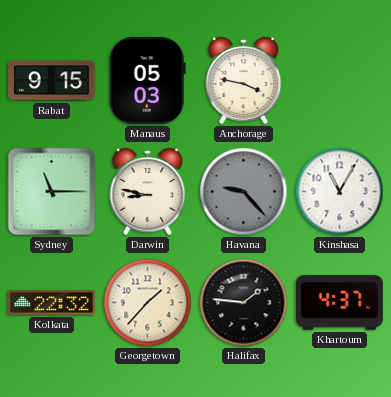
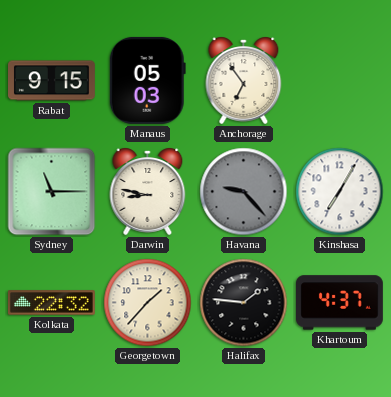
Anchorage: 3:47 -> 6:54
Kinshasa: 11:05 -> 7:05
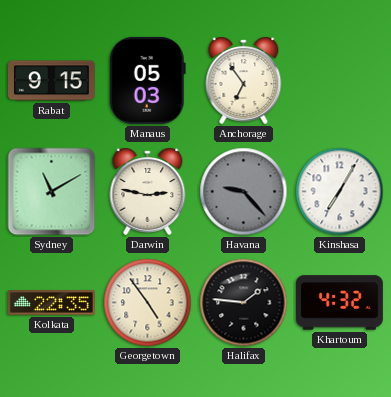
Sydney: 11:15 -> 11:10
Darwin: 8:47 -> 2:47
Kolkata: 22:32 -> 22:35
Georgetown: 1:37 -> 4:54
Khartoum: 4:37 -> 4:32
